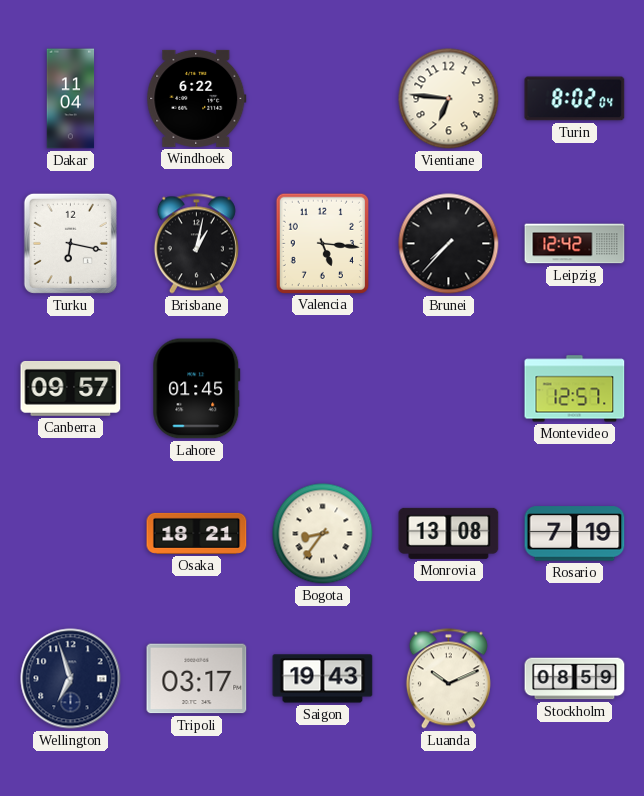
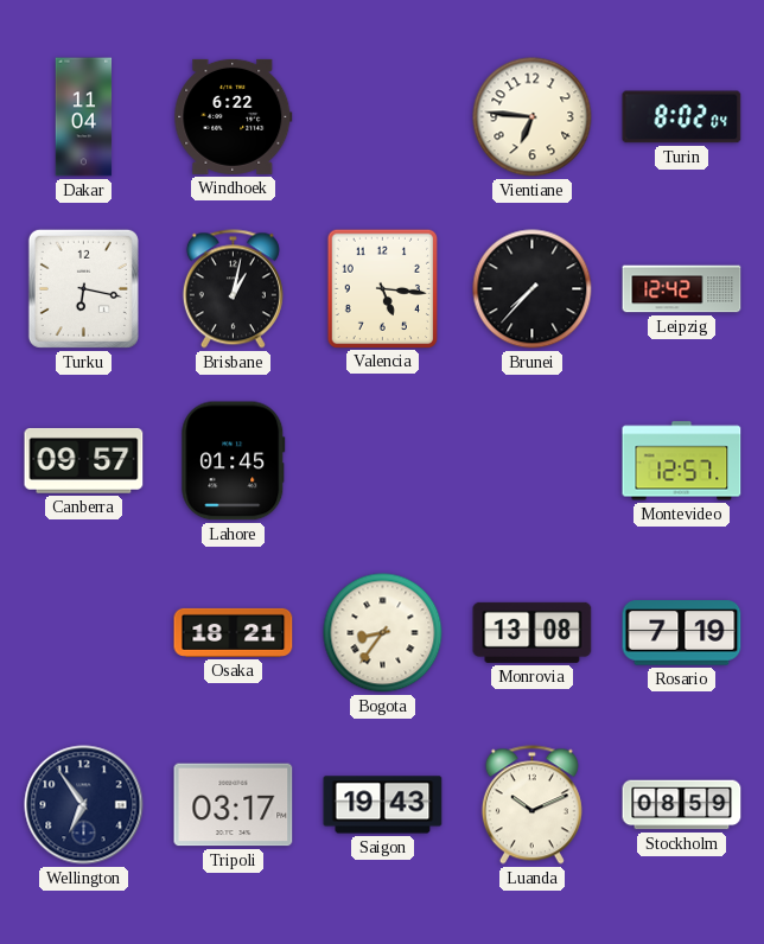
Wellington: 6:57 -> 6:54
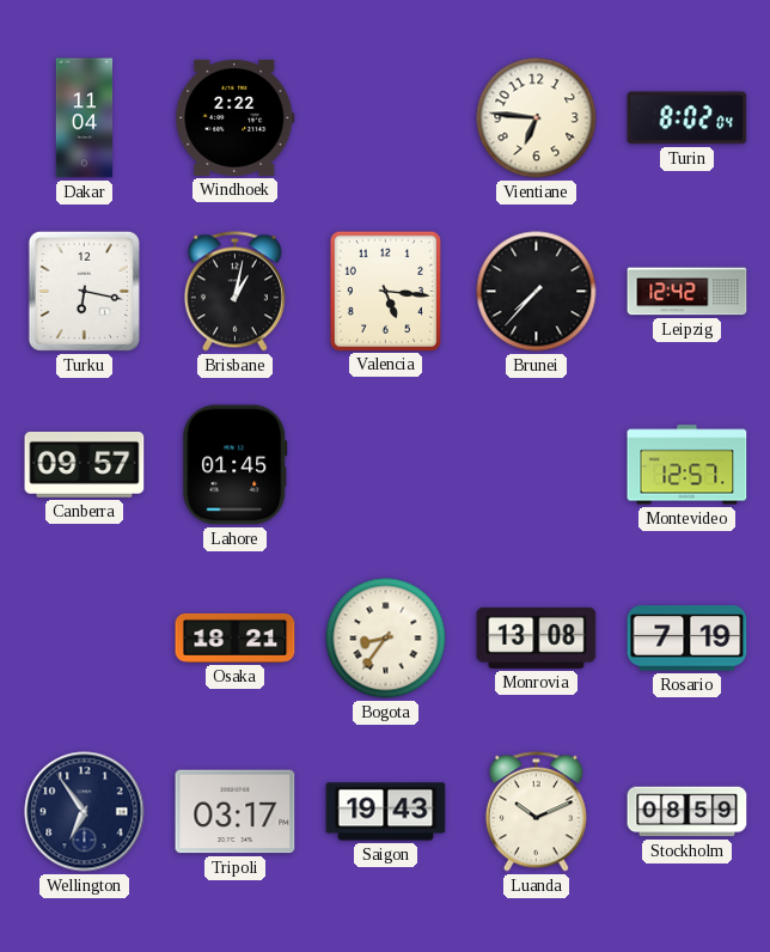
Windhoek: 6:22 -> 2:22
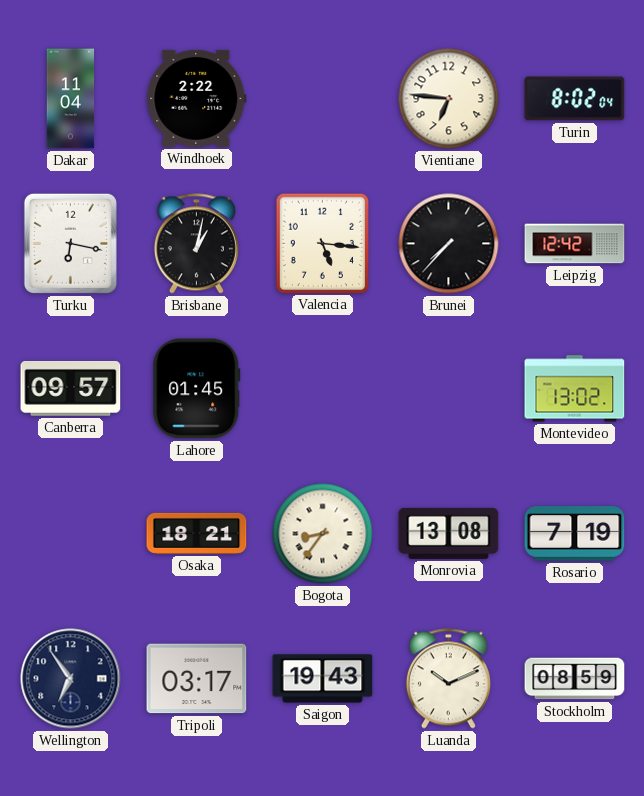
Montevideo: 12:57 -> 13:02
